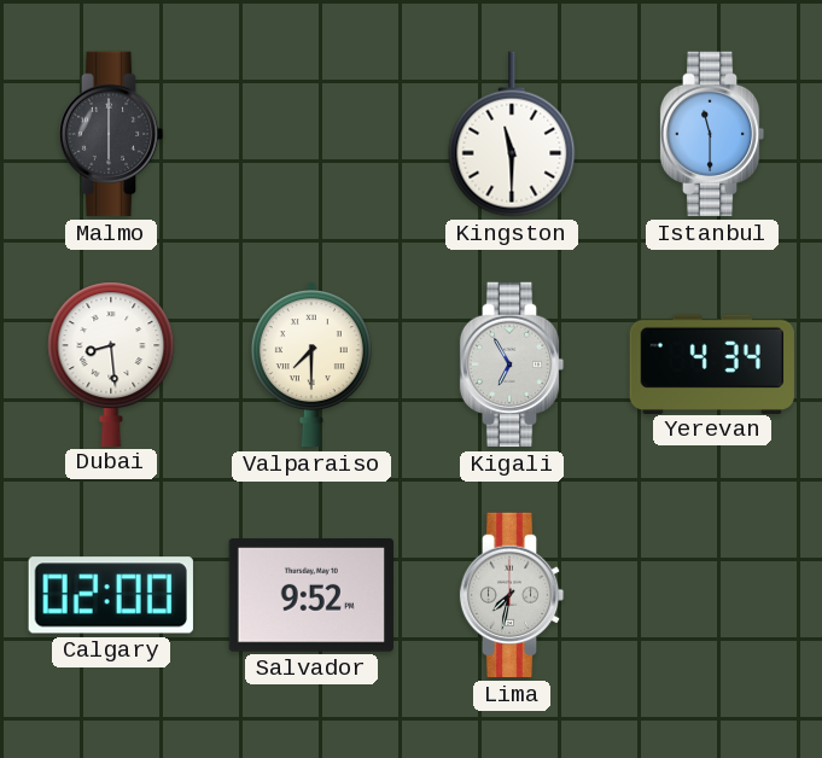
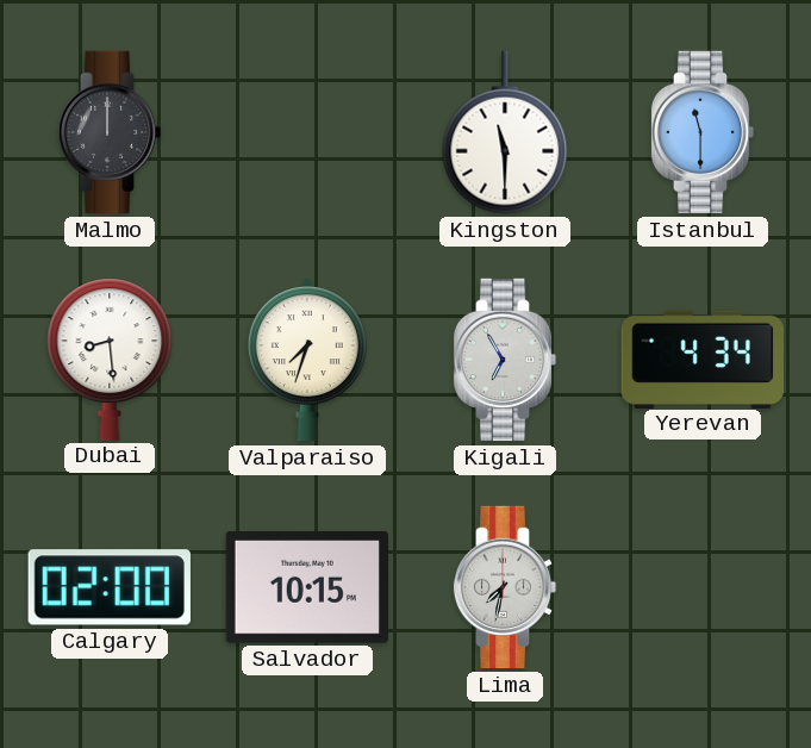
Malmo: 6:00 -> 12:00
Valparaiso: 7:30 -> 7:33
Salvador: 9:52 -> 10:15
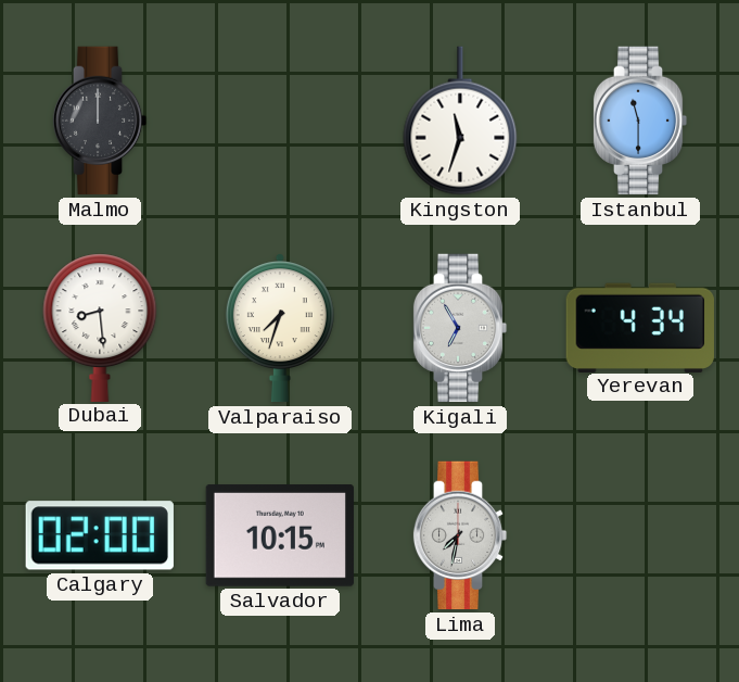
Kingston: 11:30 -> 11:33
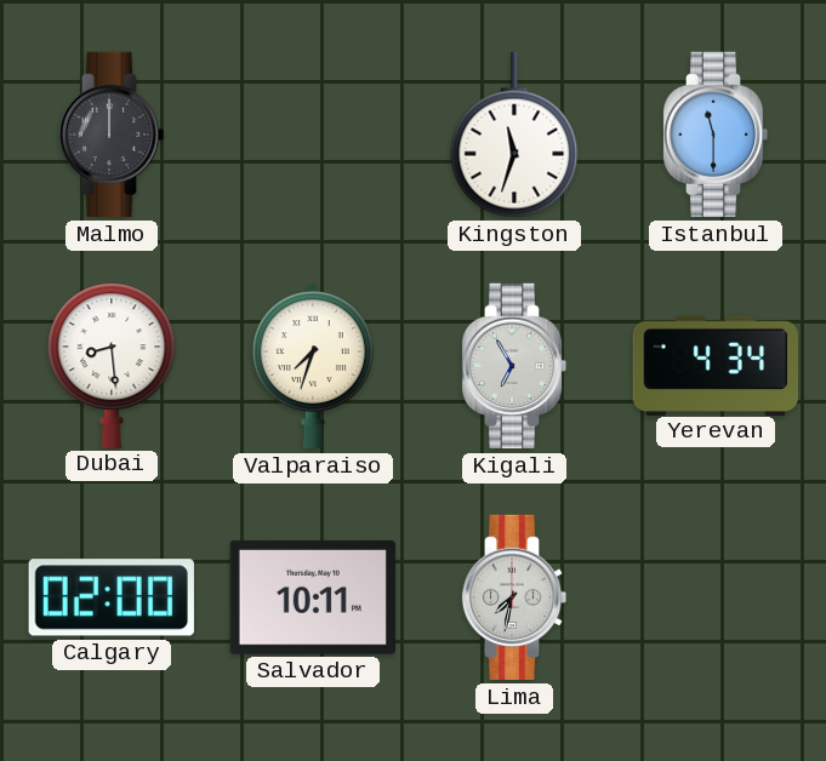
Salvador: 10:15 -> 10:11
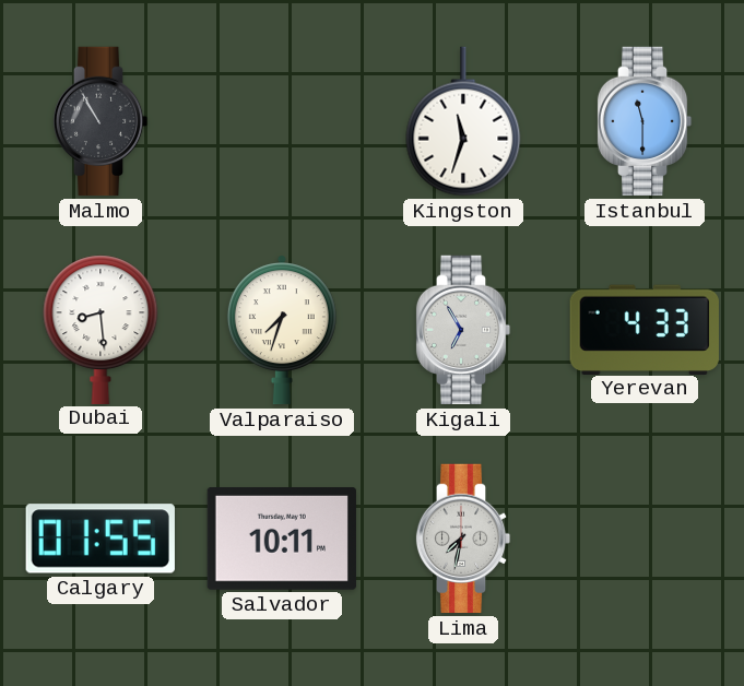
Malmo: 12:00 -> 10:55
Yerevan: 4:34 -> 4:33
Calgary: 02:00 -> 01:55
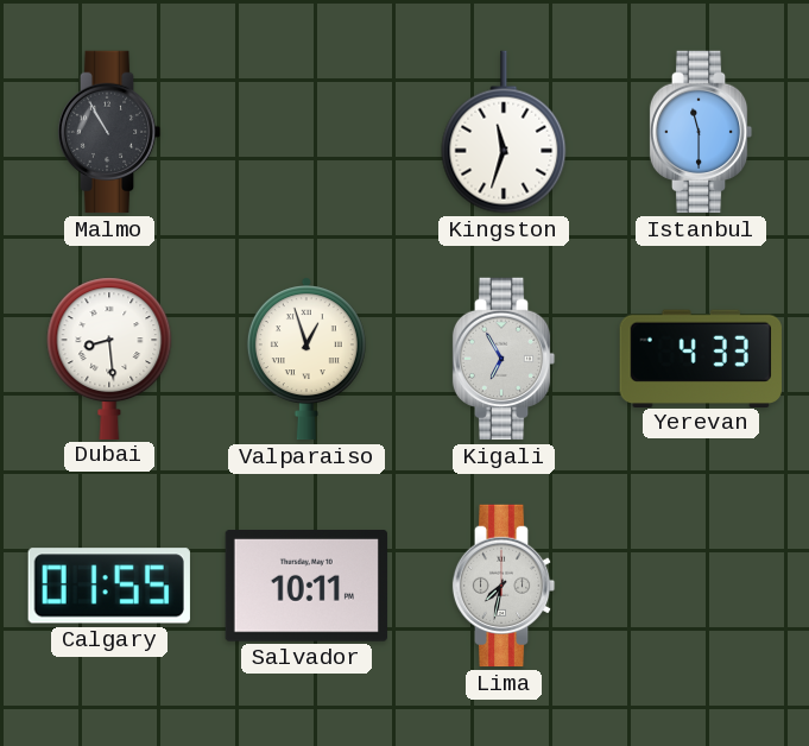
Valparaiso: 7:33 -> 12:57
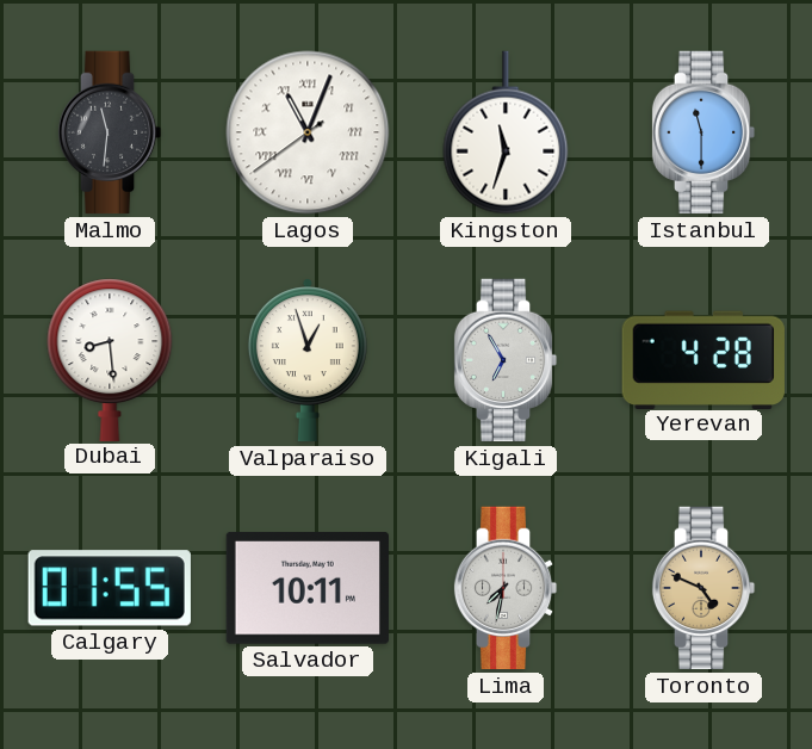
Malmo: 10:55 -> 11:31
Lagos: none -> 11:03
Yerevan: 4:33 -> 4:28
Toronto: none -> 4:49
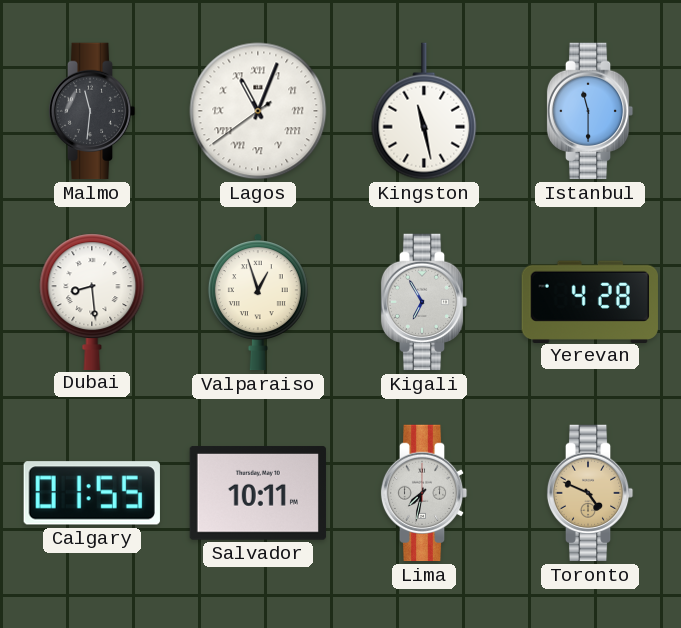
Kingston: 11:33 -> 11:28
